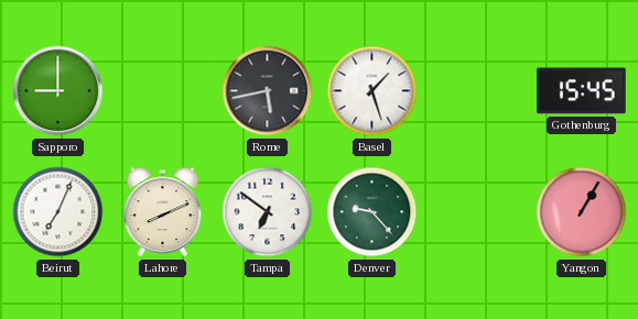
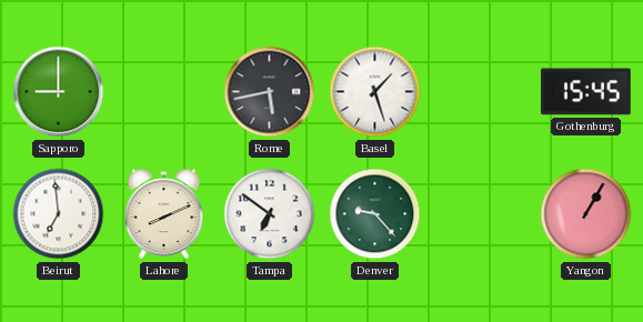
Beirut: 7:04 -> 6:59
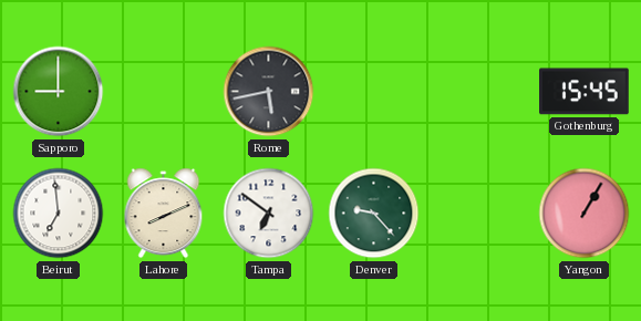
Basel: 1:27 -> none
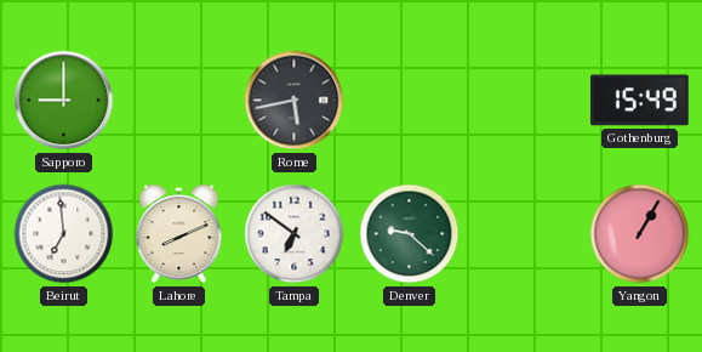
Gothenburg: 15:45 -> 15:49
Denver: 9:23 -> 9:22
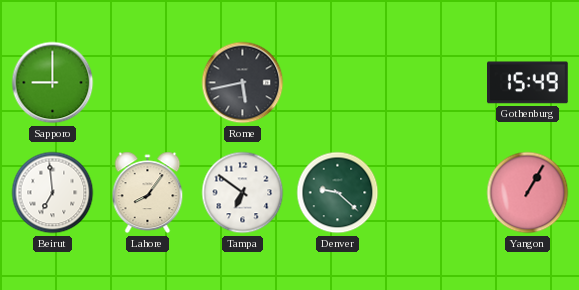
Lahore: 8:11 -> 8:06
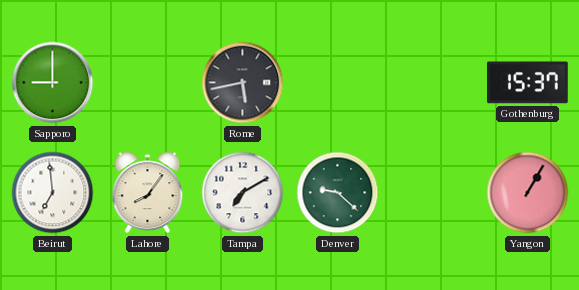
Gothenburg: 15:49 -> 15:37
Tampa: 6:51 -> 7:10
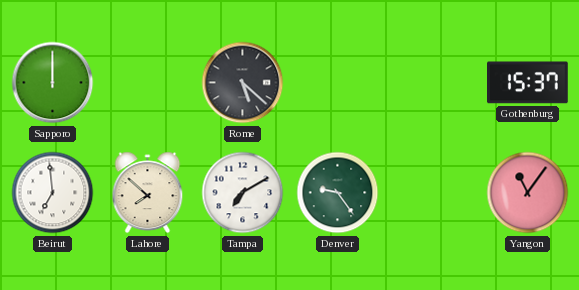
Sapporo: 9:00 -> 12:00
Rome: 5:43 -> 5:22
Lahore: 8:06 -> 7:52
Denver: 9:22 -> 9:24
Yangon: 1:05 -> 11:06
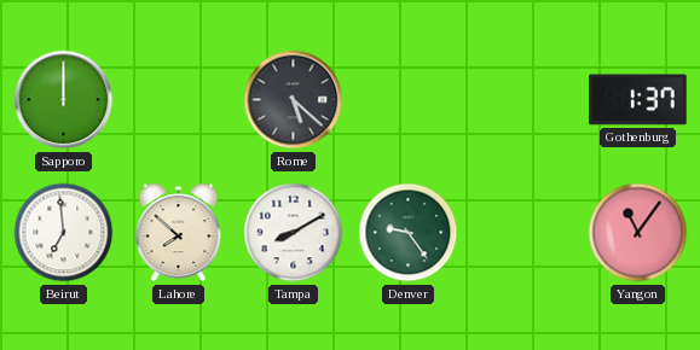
Gothenburg: 15:37 -> 1:37
Tampa: 7:10 -> 8:10
